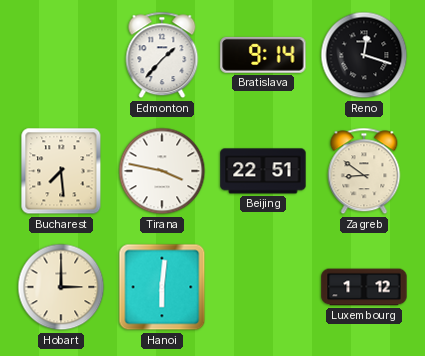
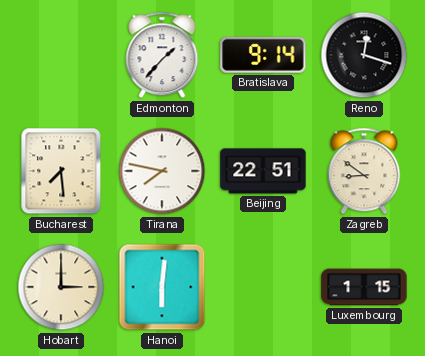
Tirana: 3:47 -> 7:47
Luxembourg: 1:12 -> 1:15
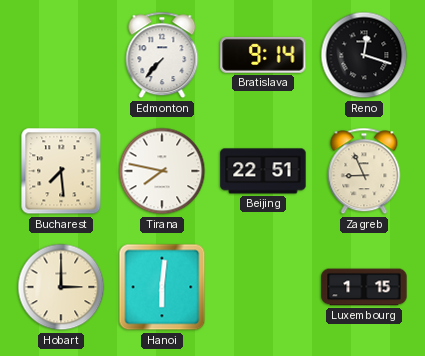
Edmonton: 1:37 -> 7:37
Zagreb: 8:51 -> 8:56
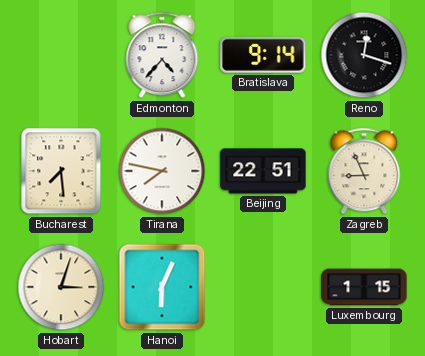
Edmonton: 7:37 -> 4:37
Hobart: 3:00 -> 3:03
Hanoi: 6:01 -> 6:04
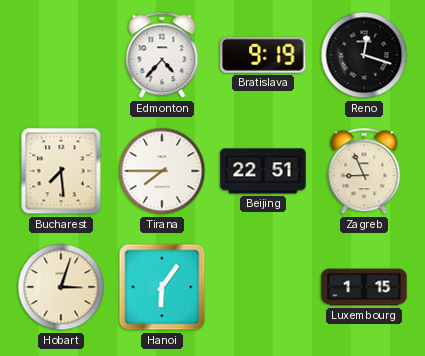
Bratislava: 9:14 -> 9:19
Tirana: 7:47 -> 7:45
Hanoi: 6:04 -> 6:06
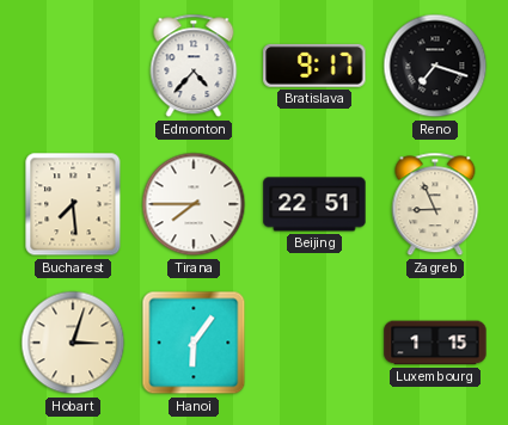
Bratislava: 9:19 -> 9:17
Reno: 12:18 -> 7:18
